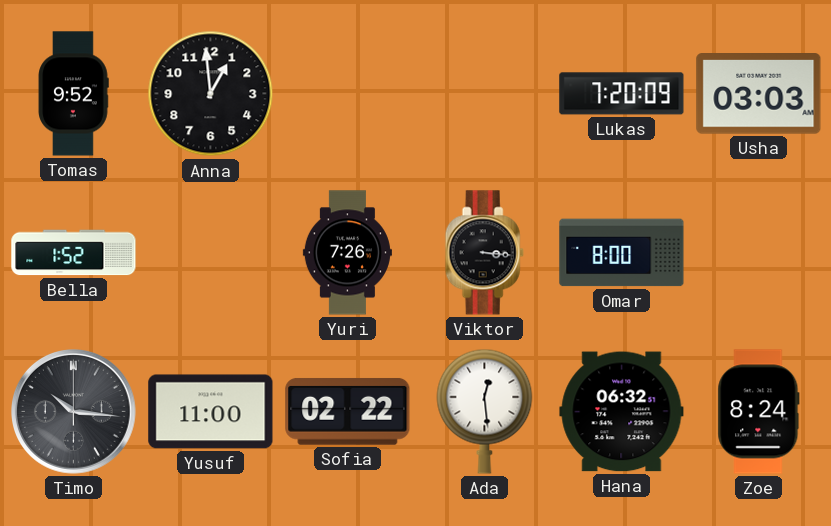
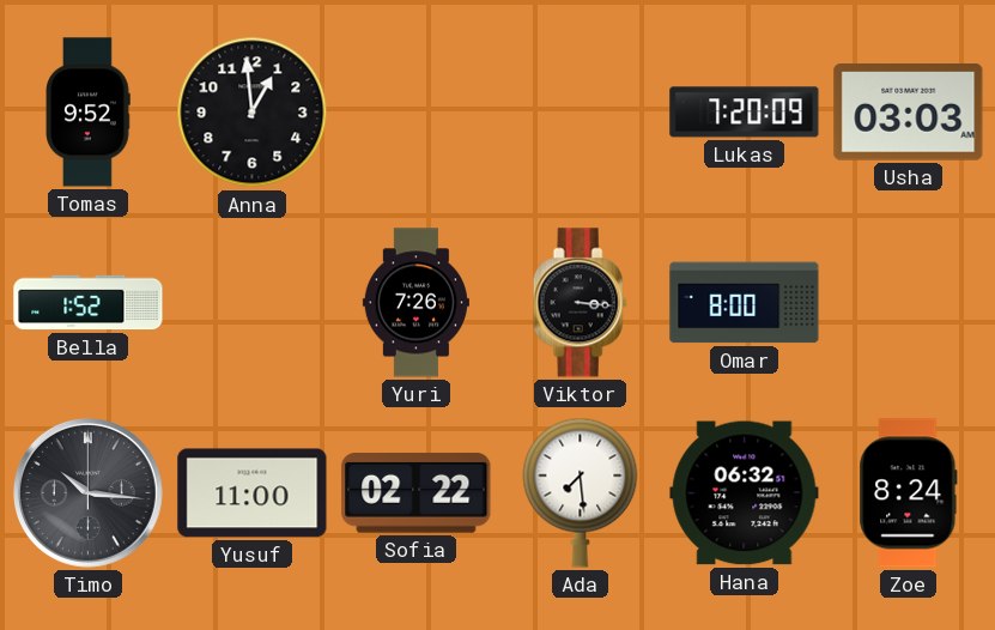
Ada: 12:29 -> 7:29
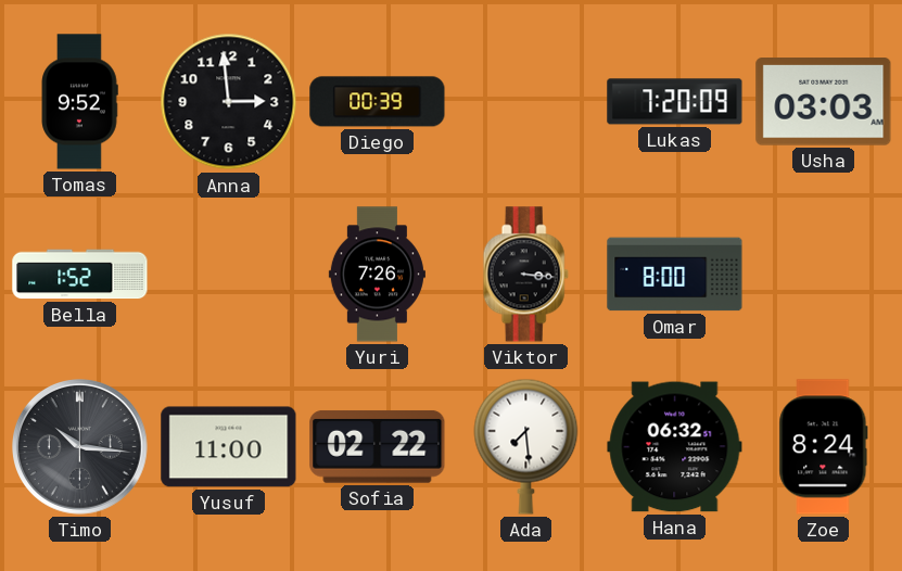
Anna: 12:59 -> 2:59
Diego: none -> 00:39
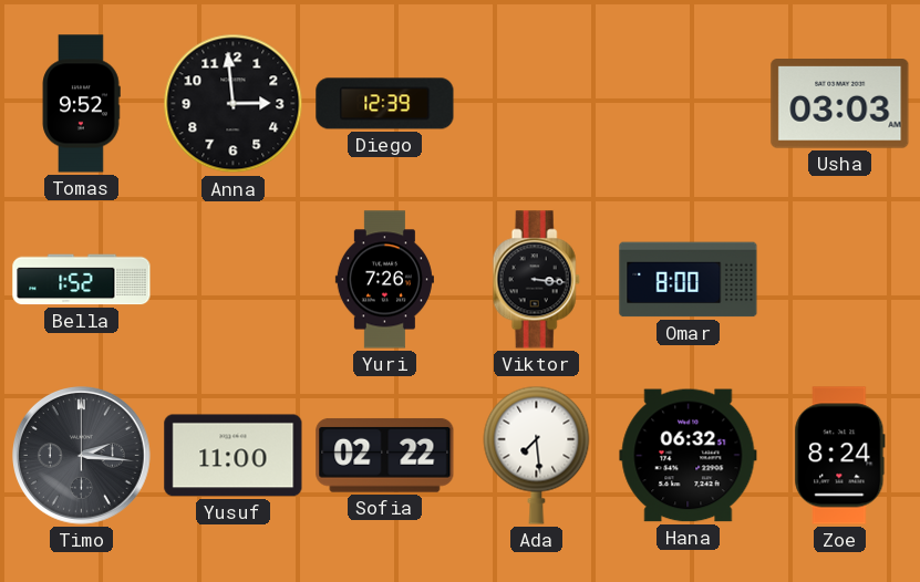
Diego: 00:39 -> 12:39
Lukas: 7:20 -> none
Timo: 10:16 -> 2:16
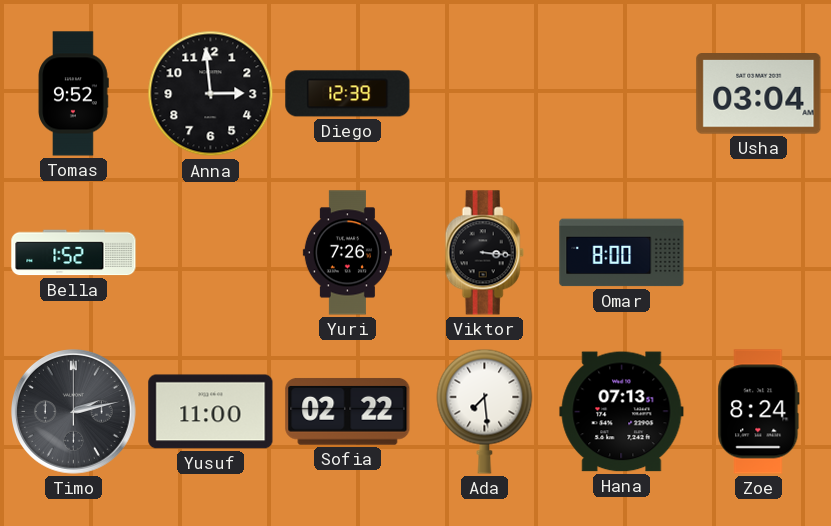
Usha: 03:03 -> 03:04
Timo: 2:16 -> 2:13
Hana: 06:32 -> 07:13
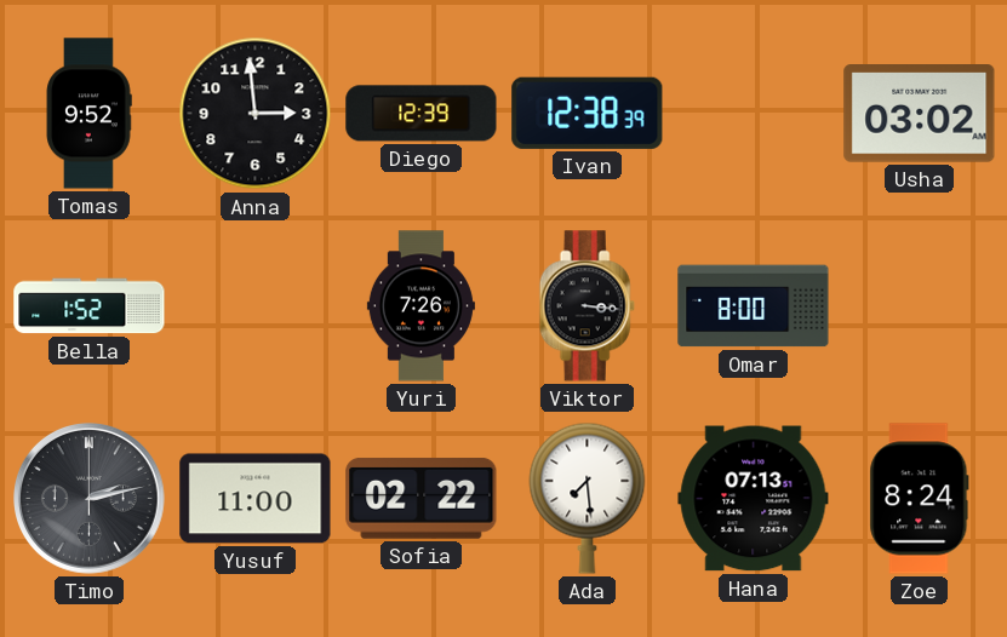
Ivan: none -> 12:38
Usha: 03:04 -> 03:02
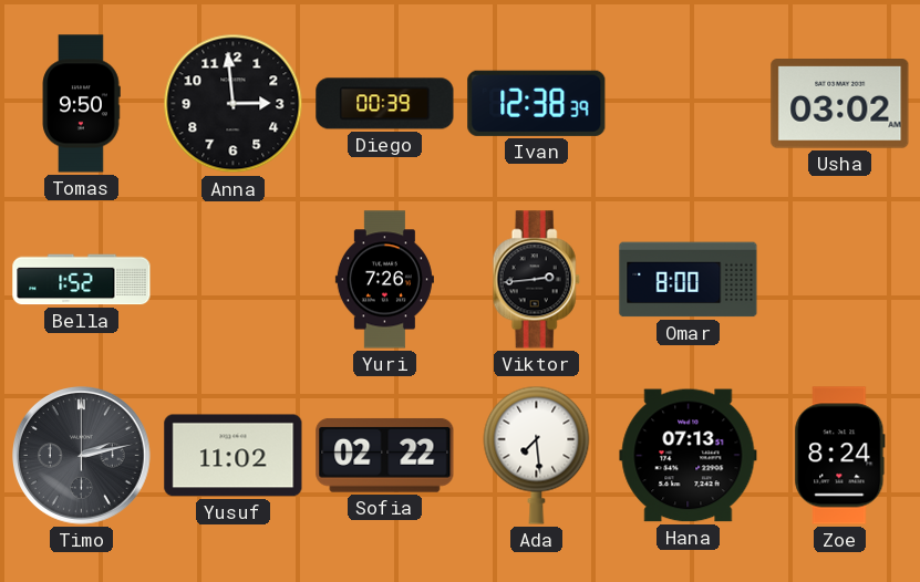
Tomas: 9:52 -> 9:50
Diego: 12:39 -> 00:39
Viktor: 3:16 -> 2:44
Yusuf: 11:00 -> 11:02
